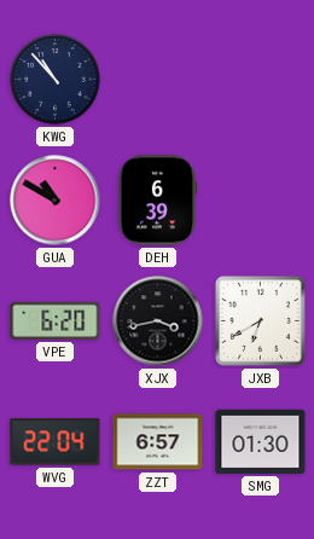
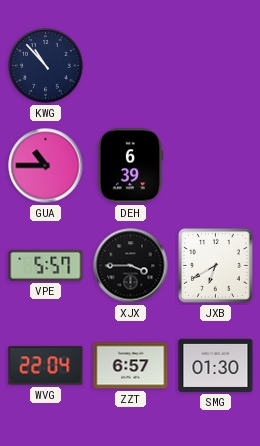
GUA: 10:50 -> 10:45
VPE: 6:20 -> 5:57
XJX: 3:43 -> 3:45
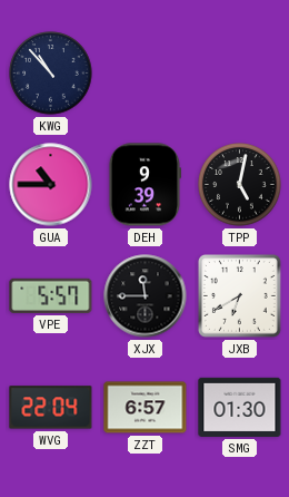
DEH: 6:39 -> 9:39
TPP: none -> 5:02
XJX: 3:45 -> 11:45
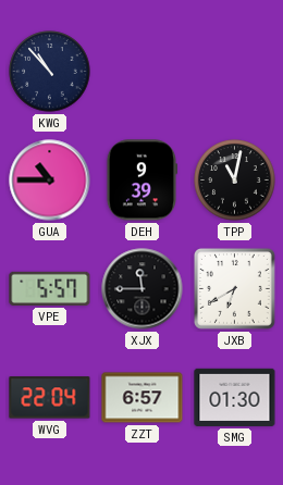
TPP: 5:02 -> 11:02
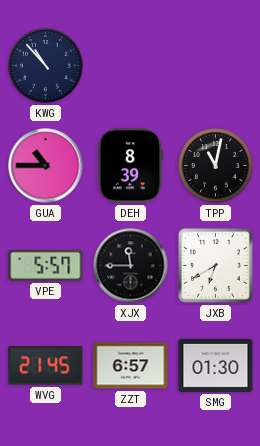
DEH: 9:39 -> 8:39
WVG: 22:04 -> 21:45
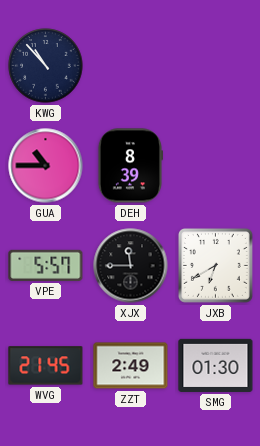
TPP: 11:02 -> none
ZZT: 6:57 -> 2:49
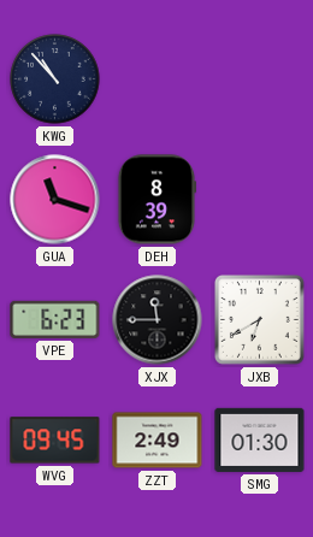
GUA: 10:45 -> 11:18
VPE: 5:57 -> 6:23
WVG: 21:45 -> 09:45
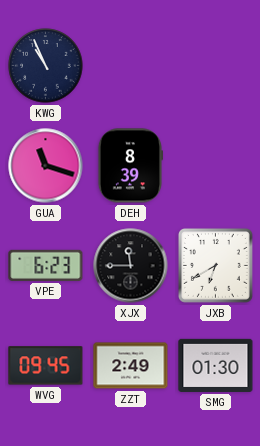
KWG: 10:53 -> 10:56
